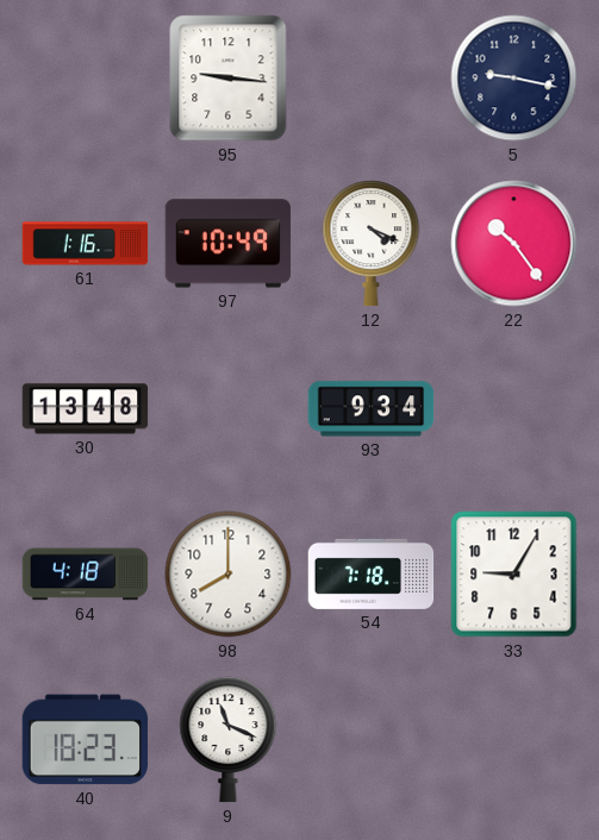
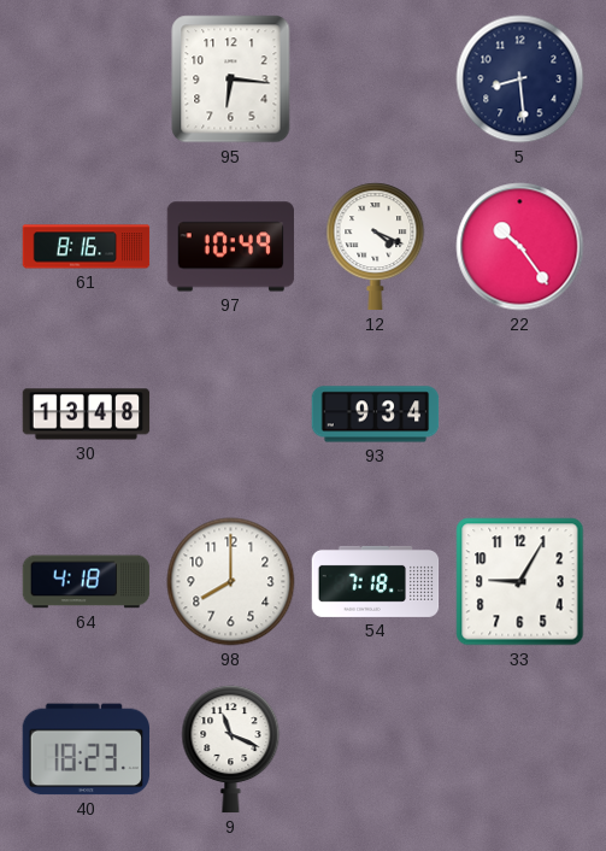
95: 9:16 -> 6:16
5: 9:17 -> 8:29
61: 1:16 -> 8:16
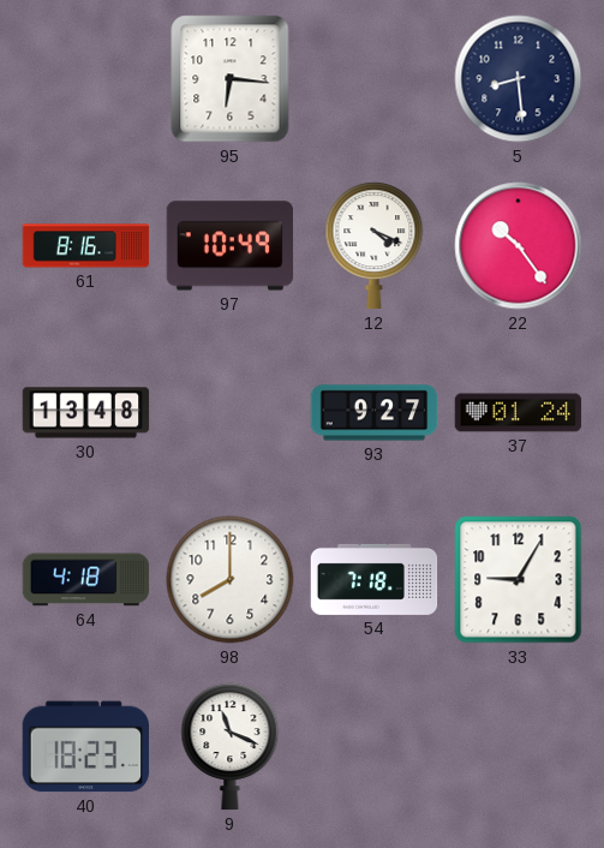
93: 9:34 -> 9:27
37: none -> 01:24
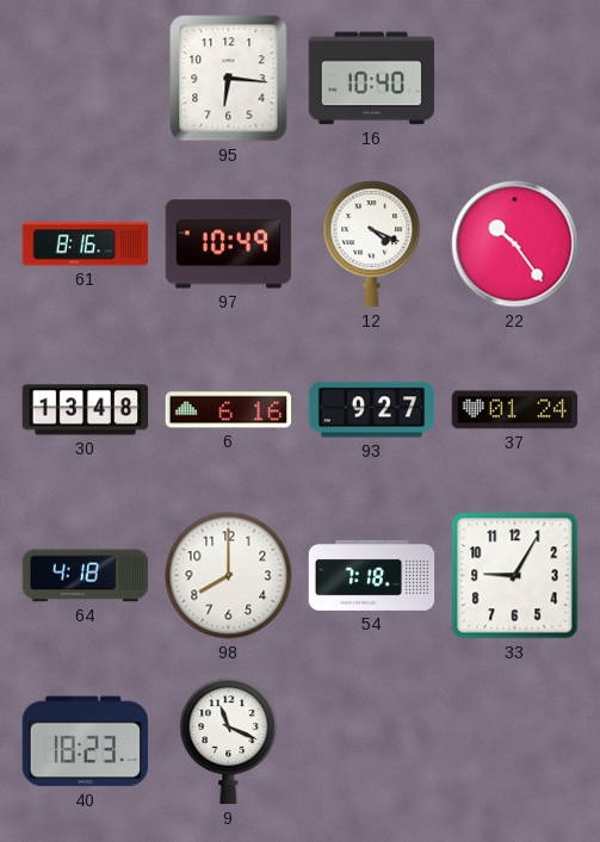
16: none -> 10:40
5: 8:29 -> none
6: none -> 6:16
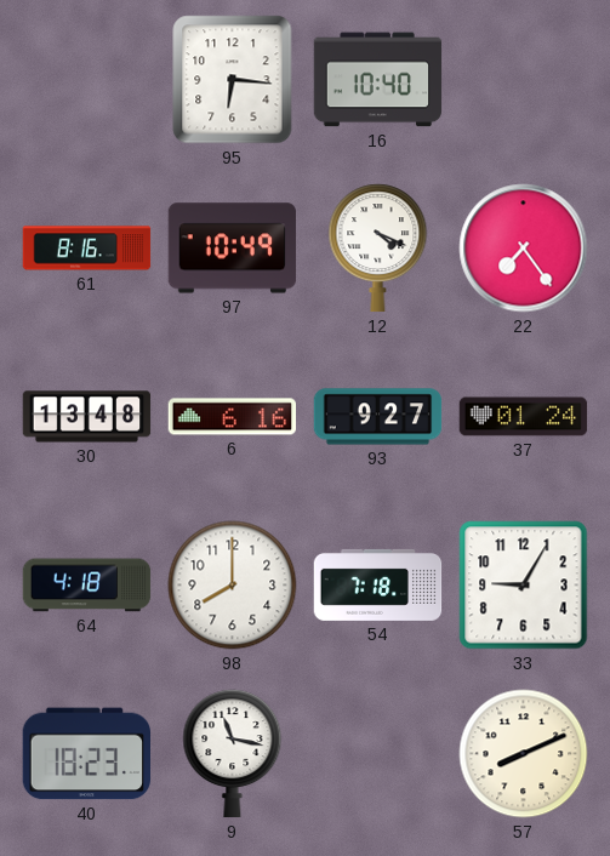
22: 10:24 -> 7:24
9: 11:19 -> 11:17
57: none -> 8:11
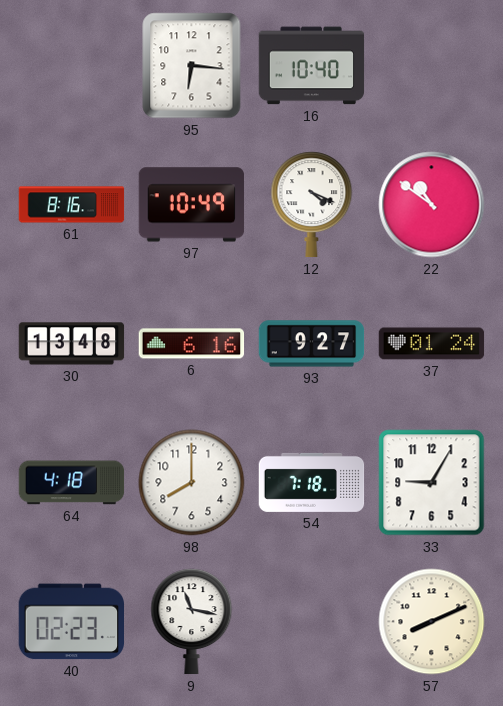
22: 7:24 -> 10:51
40: 18:23 -> 02:23
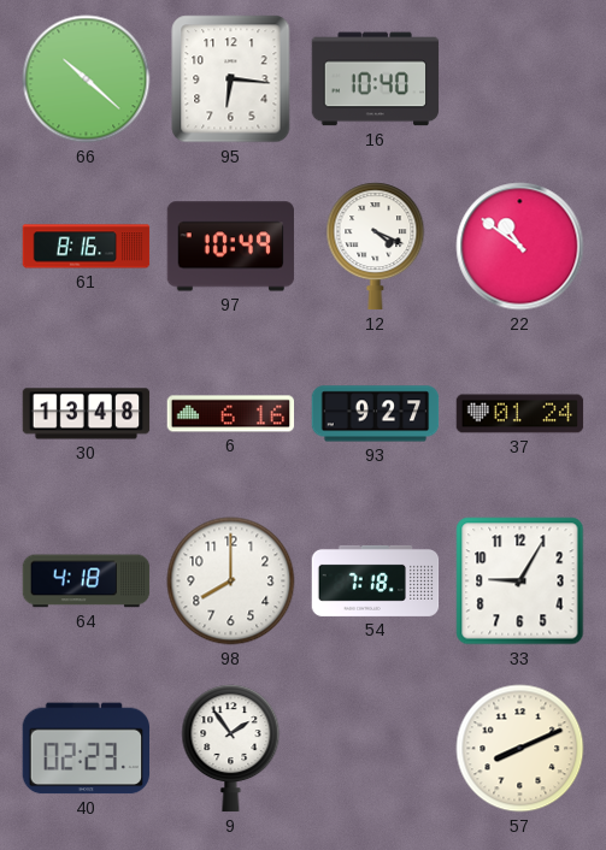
66: none -> 10:22
9: 11:17 -> 1:54
